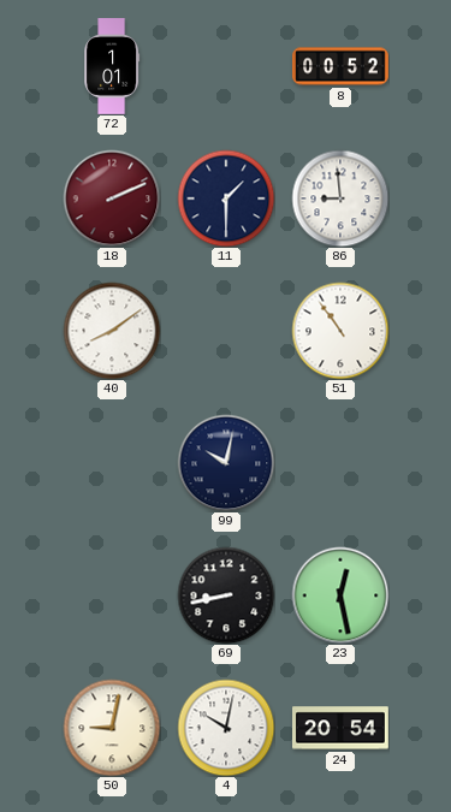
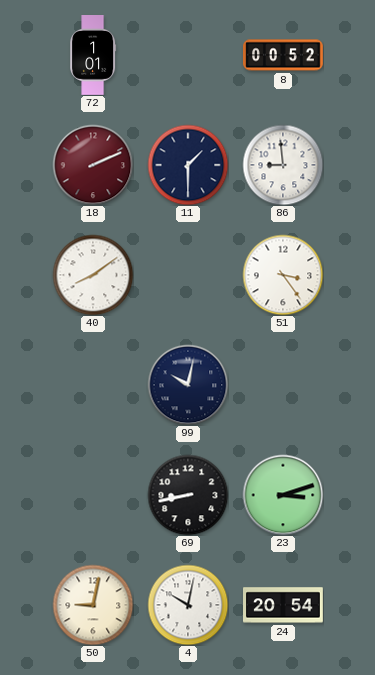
51: 10:54 -> 3:24
23: 12:28 -> 3:12
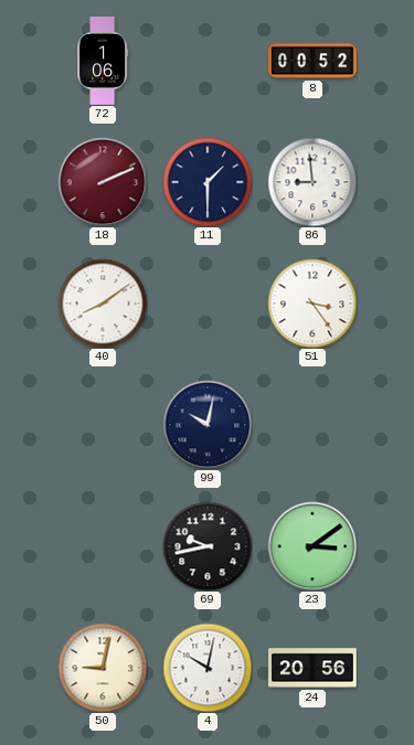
72: 1:01 -> 1:06
69: 8:43 -> 9:43
23: 3:12 -> 3:09
24: 20:54 -> 20:56
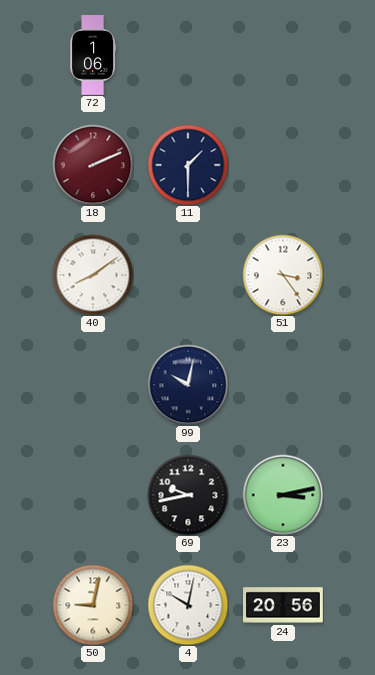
8: 00:52 -> none
86: 8:59 -> none
23: 3:09 -> 3:13
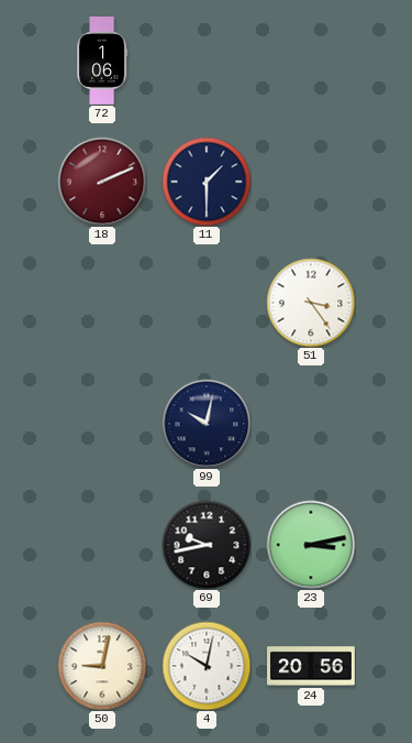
40: 8:09 -> none
